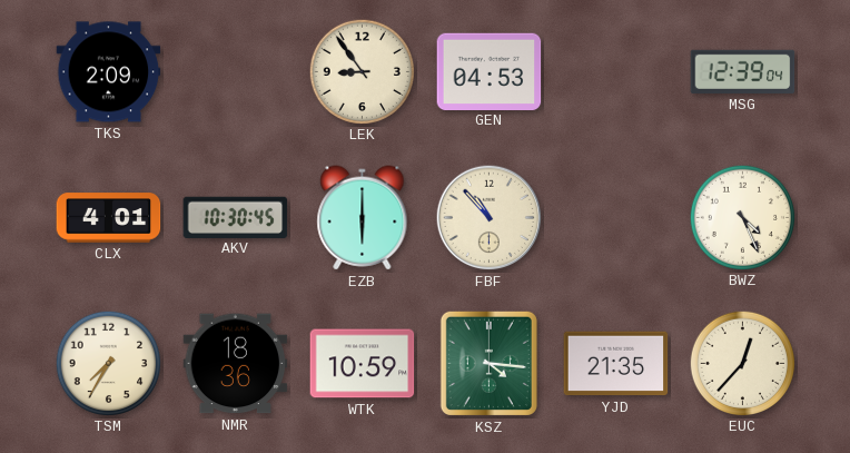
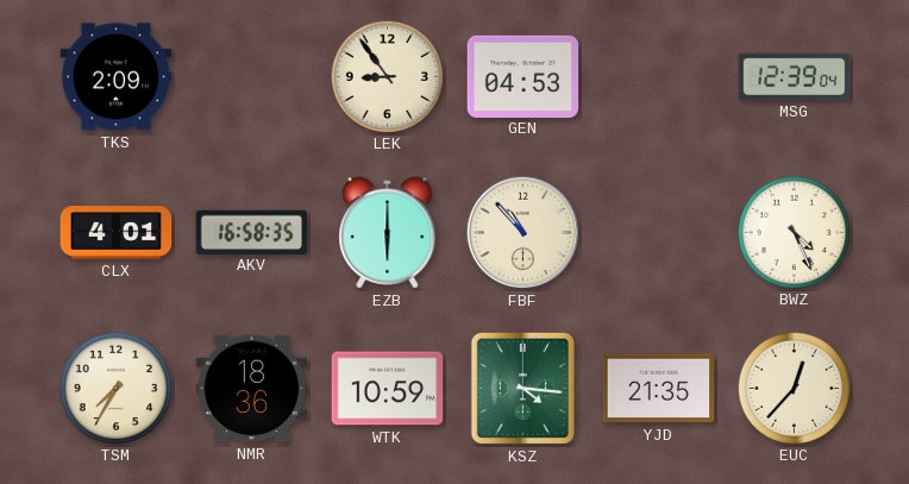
AKV: 10:30 -> 16:58
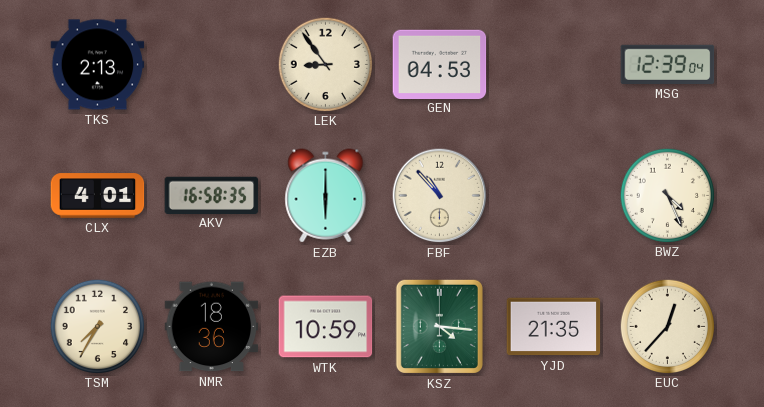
TKS: 2:09 -> 2:13
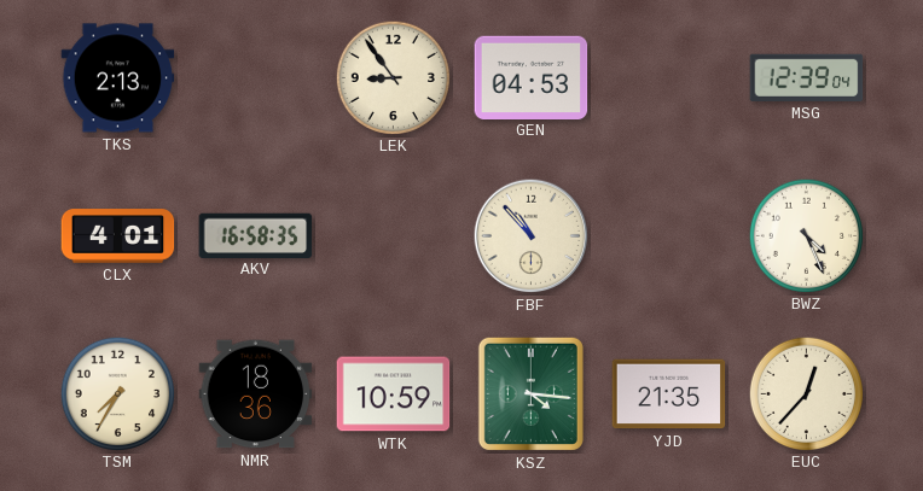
EZB: 6:00 -> none
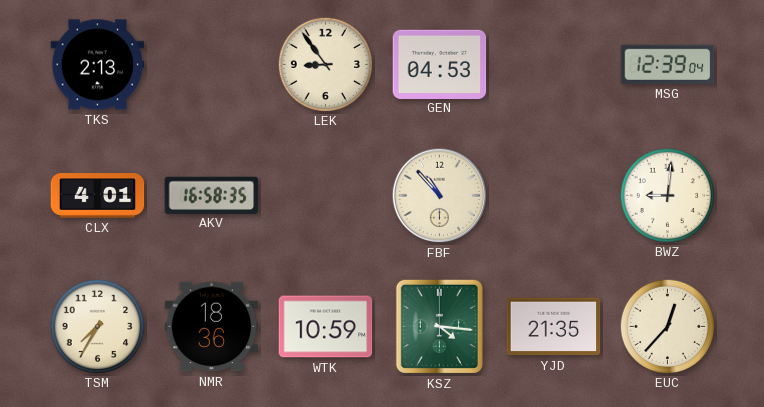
BWZ: 4:26 -> 9:01
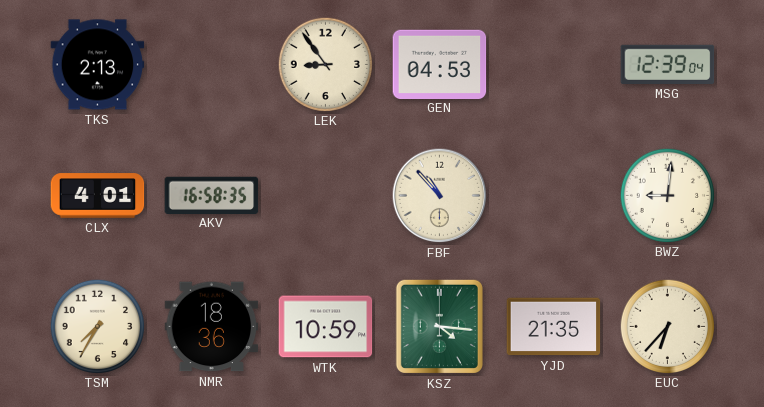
EUC: 12:37 -> 6:37
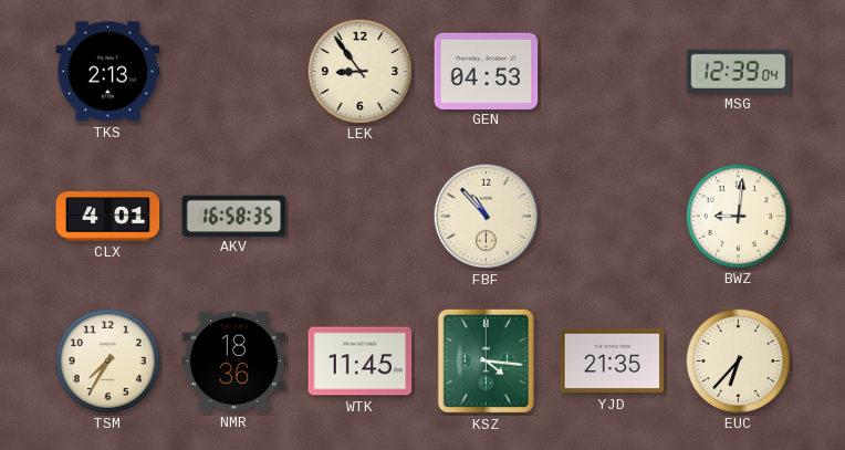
WTK: 10:59 -> 11:45
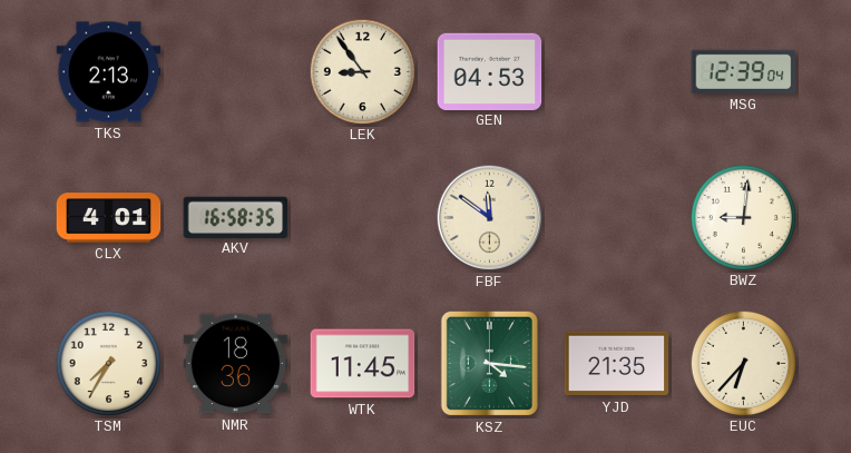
FBF: 10:53 -> 11:51
